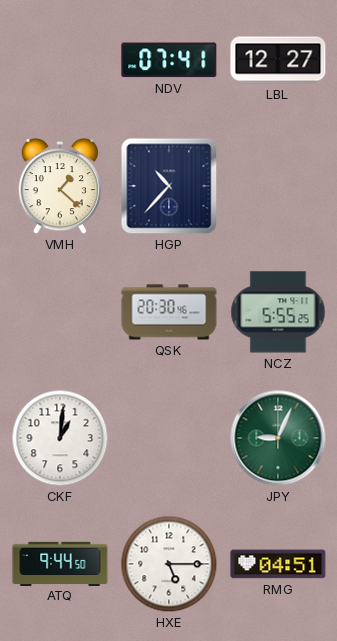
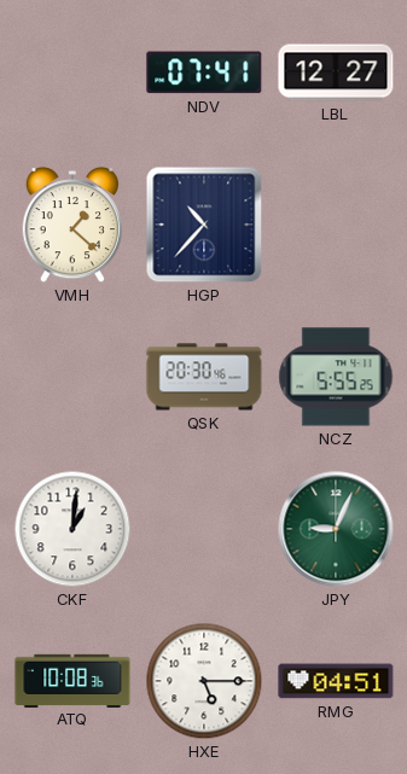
ATQ: 9:44 -> 10:08
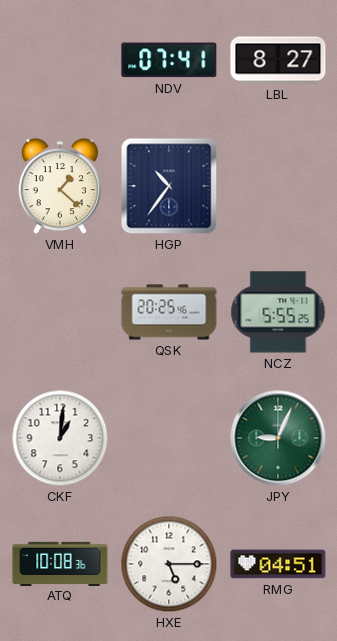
LBL: 12:27 -> 8:27
HGP: 10:37 -> 10:36
QSK: 20:30 -> 20:25
